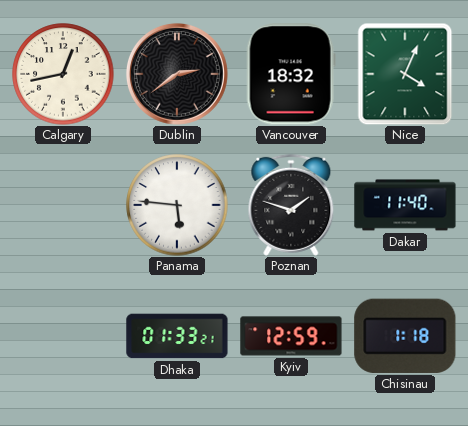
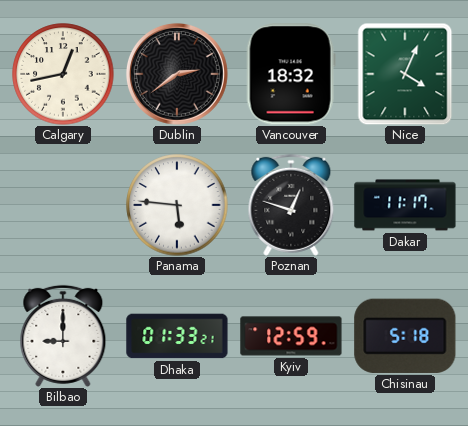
Poznan: 1:48 -> 12:48
Dakar: 11:40 -> 11:17
Bilbao: none -> 9:00
Chisinau: 1:18 -> 5:18
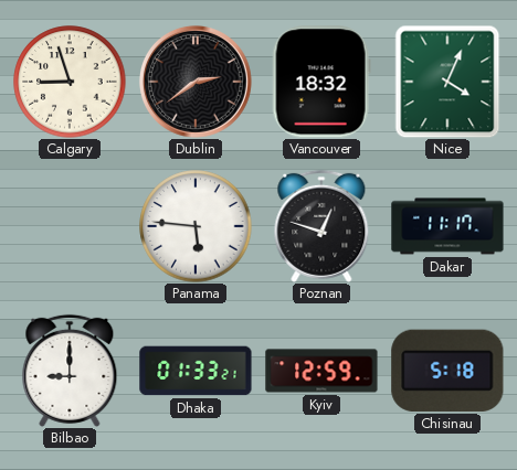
Calgary: 12:43 -> 8:57
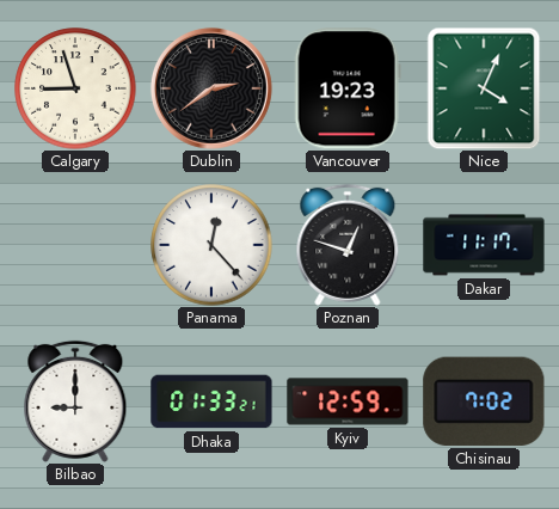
Vancouver: 18:32 -> 19:23
Panama: 5:46 -> 12:23
Chisinau: 5:18 -> 7:02
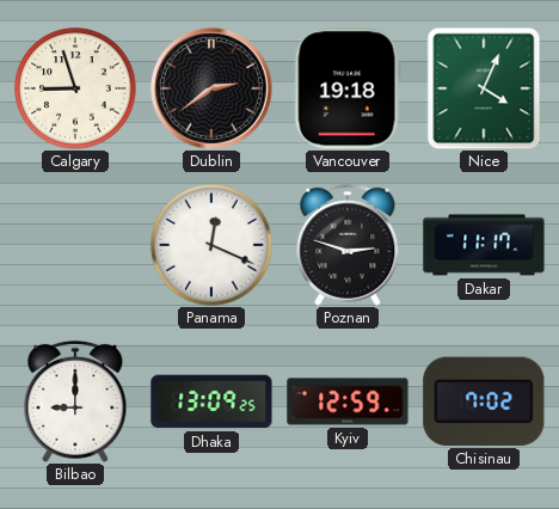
Vancouver: 19:23 -> 19:18
Panama: 12:23 -> 12:19
Poznan: 12:48 -> 2:48
Dhaka: 01:33 -> 13:09
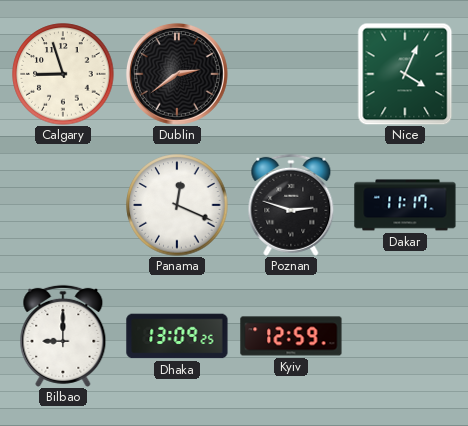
Vancouver: 19:18 -> none
Chisinau: 7:02 -> none
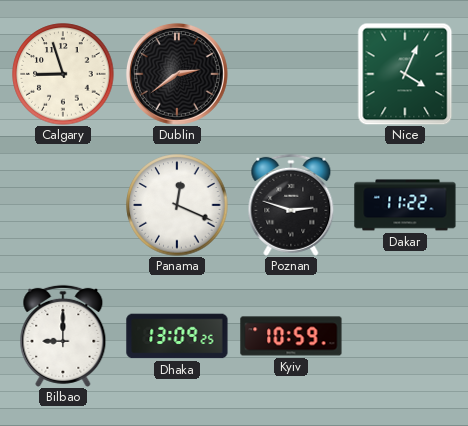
Dakar: 11:17 -> 11:22
Kyiv: 12:59 -> 10:59
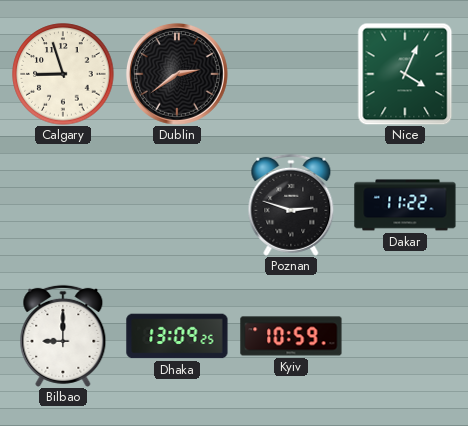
Panama: 12:19 -> none
